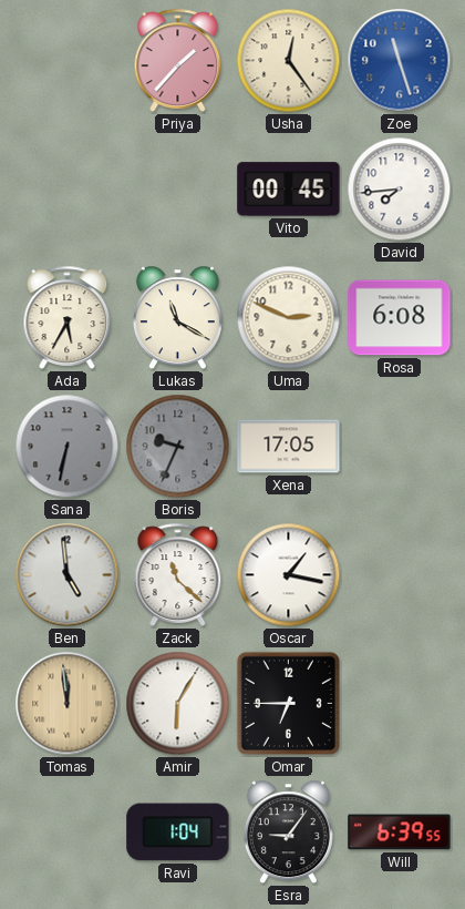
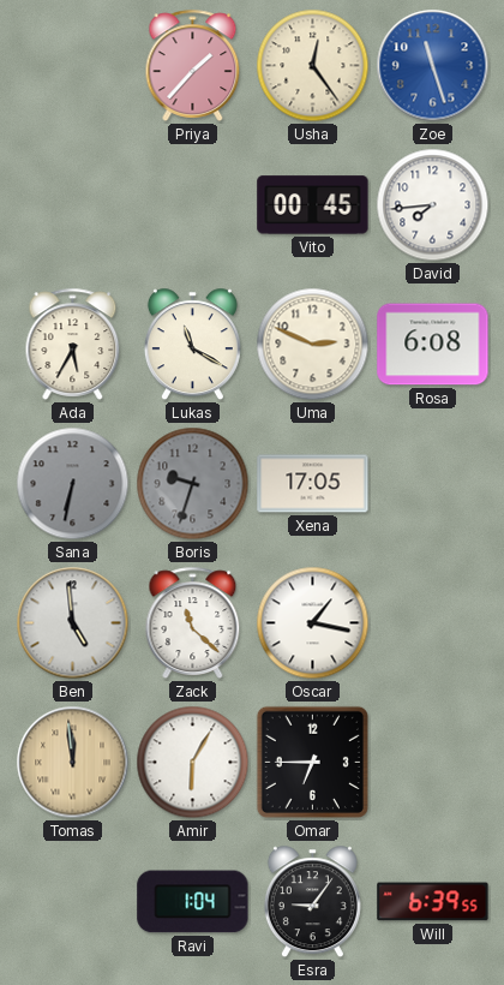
Boris: 9:34 -> 9:33
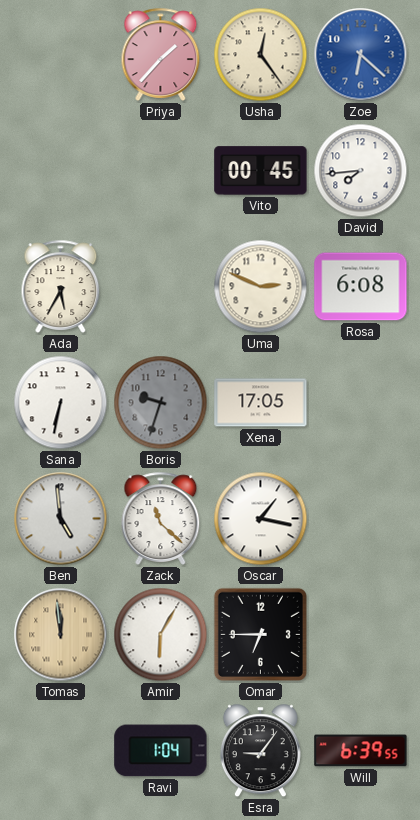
Zoe: 11:27 -> 6:22
Lukas: 11:20 -> none
Sana dial: grey -> white
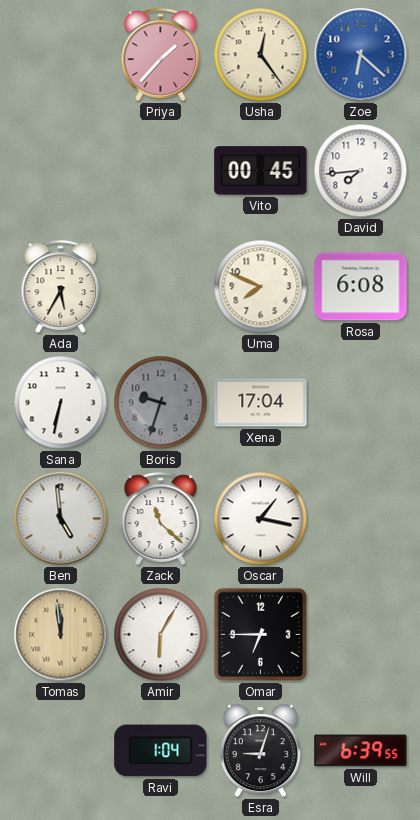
Uma: 2:49 -> 7:49
Xena: 17:05 -> 17:04
Esra: 9:06 -> 9:03
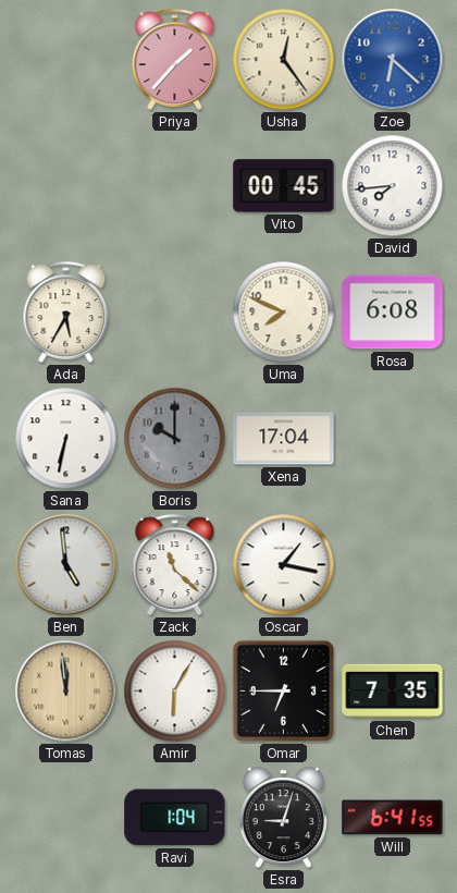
Boris: 9:33 -> 10:00
Chen: none -> 7:35
Will: 6:39 -> 6:41
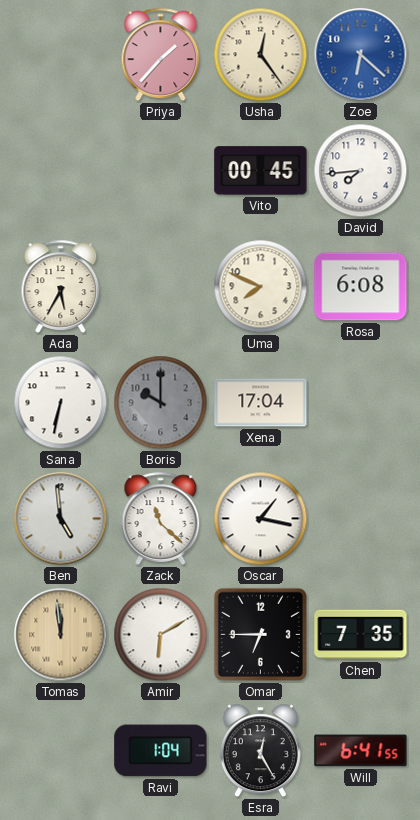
Amir: 6:05 -> 6:10
Esra: 9:03 -> 12:25
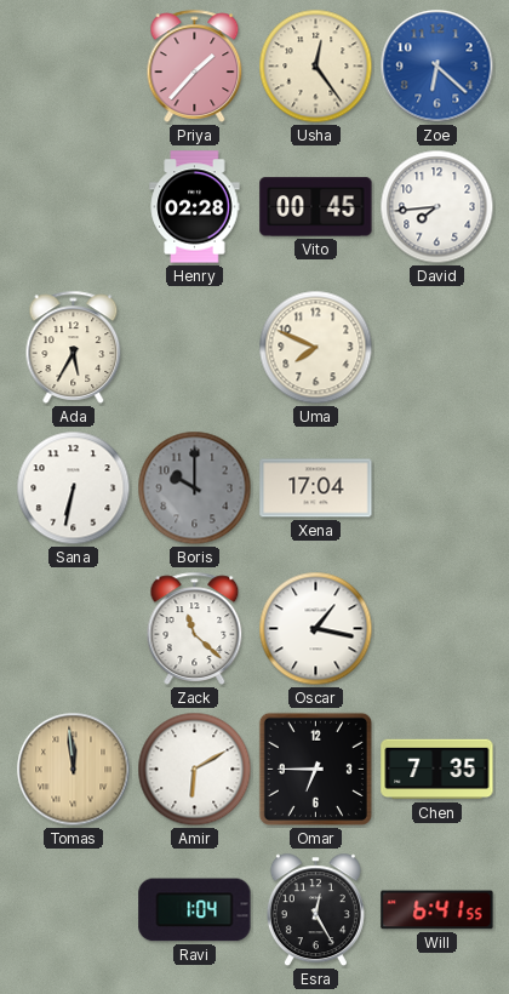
Henry: none -> 02:28
Rosa: 6:08 -> none
Ben: 4:59 -> none
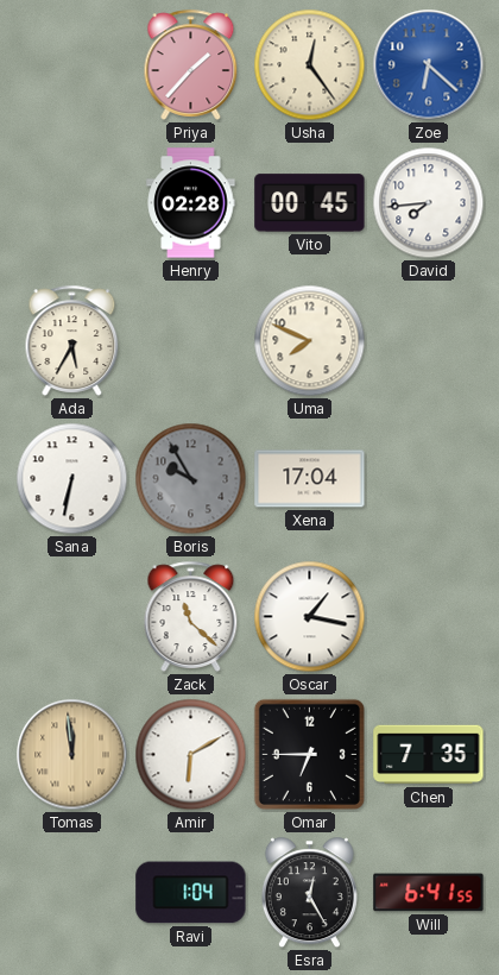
Boris: 10:00 -> 9:55
